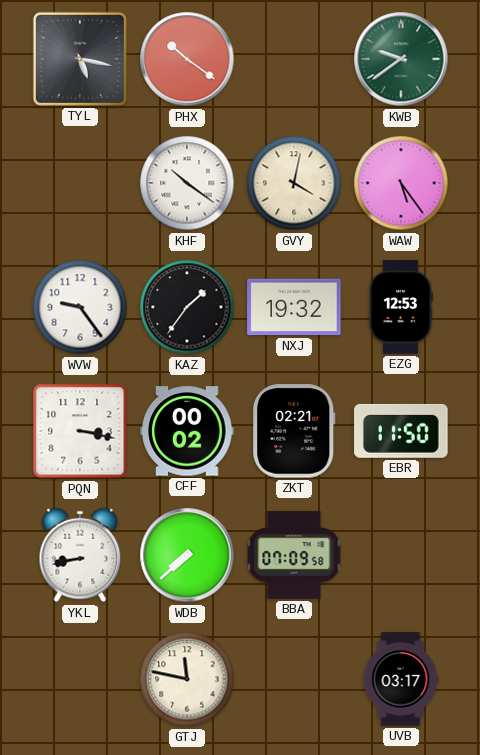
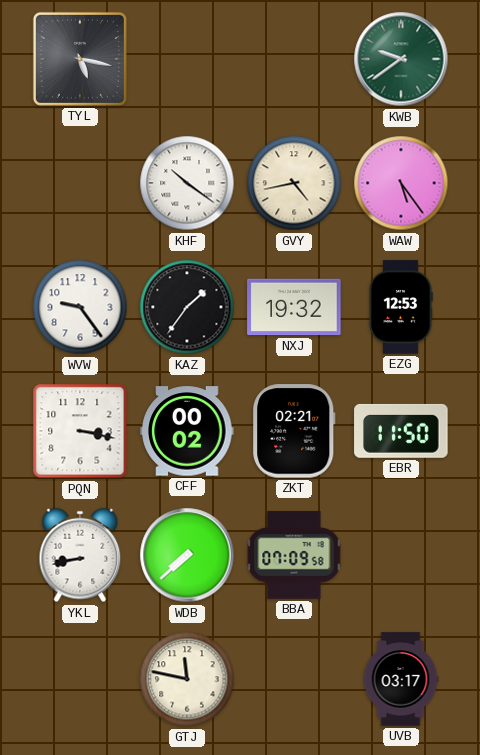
PHX: 10:21 -> none
GVY: 4:02 -> 4:43
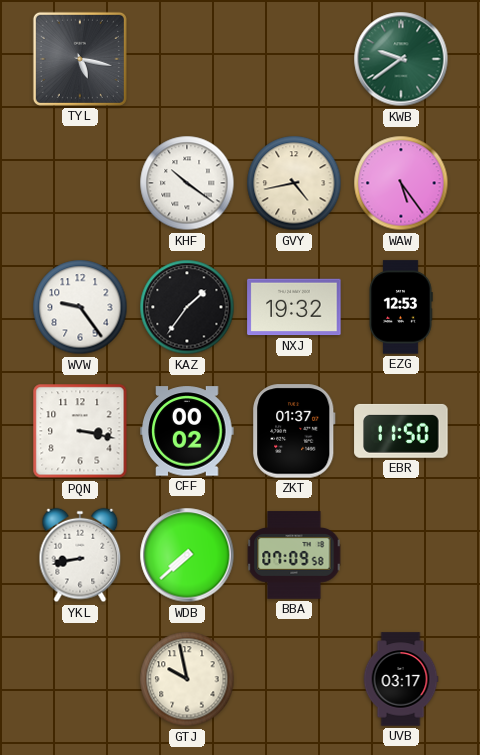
ZKT: 02:21 -> 01:37
GTJ: 11:47 -> 9:58
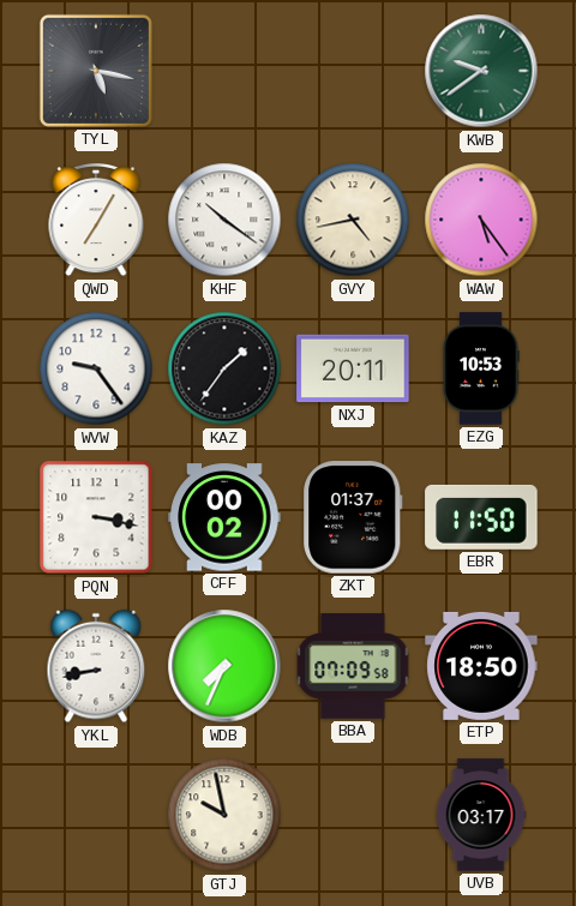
QWD: none -> 7:05
NXJ: 19:32 -> 20:11
EZG: 12:53 -> 10:53
WDB: 7:38 -> 7:34
ETP: none -> 18:50
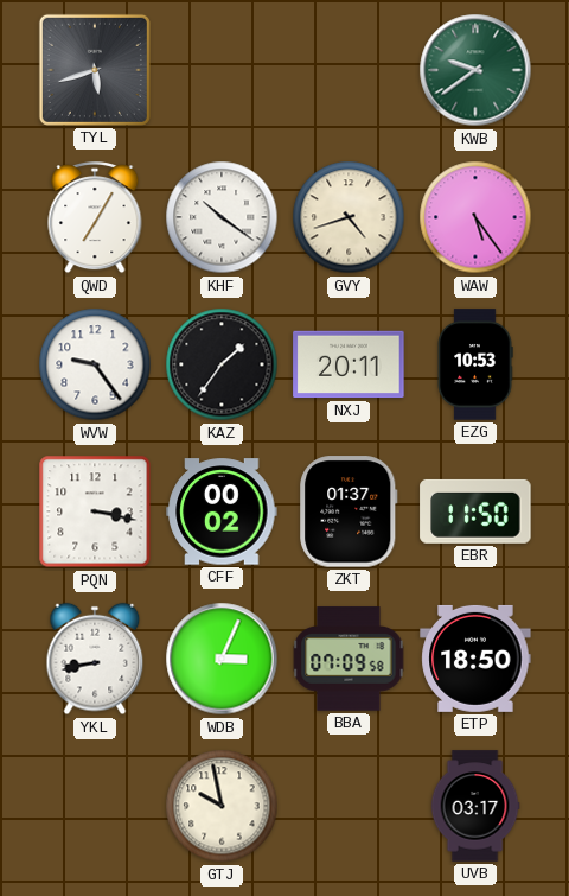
TYL: 5:17 -> 5:42
GVY: 4:43 -> 4:42
WDB: 7:34 -> 3:04
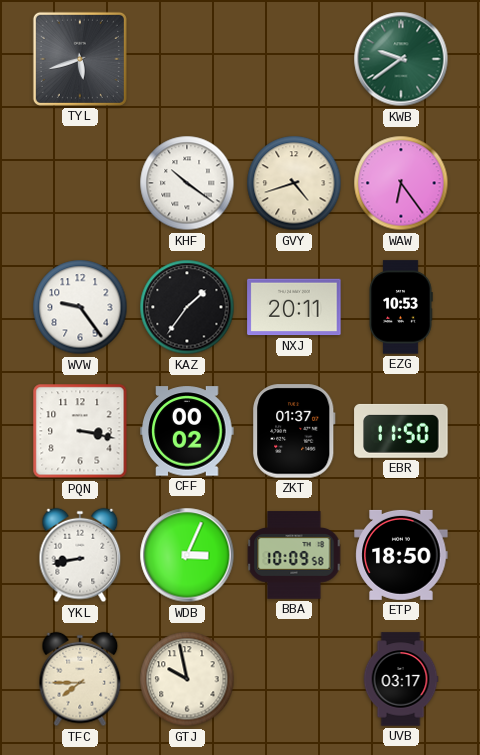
QWD: 7:05 -> none
WAW: 5:24 -> 6:24
BBA: 07:09 -> 10:09
TFC: none -> 7:45
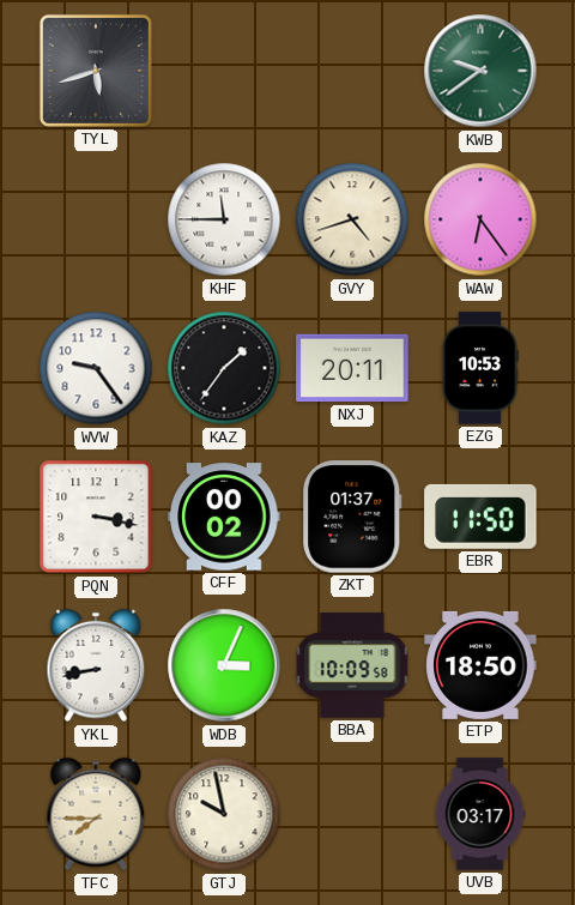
KHF: 10:21 -> 11:45
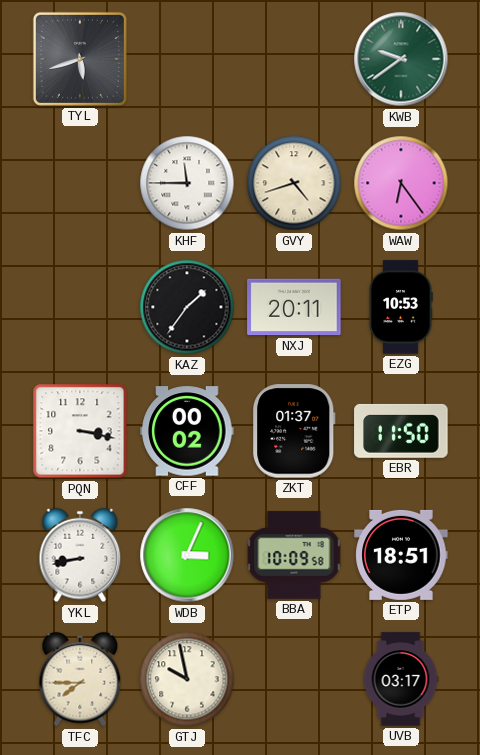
WVW: 9:24 -> none
ETP: 18:50 -> 18:51
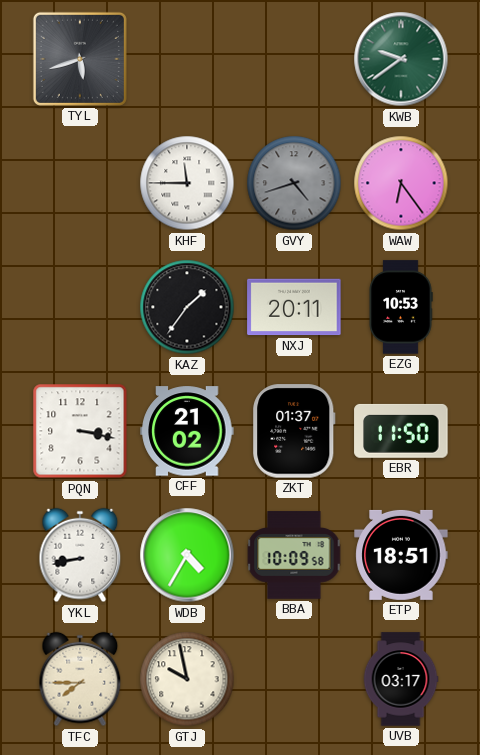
GVY dial: cream -> grey
CFF: 00:02 -> 21:02
WDB: 3:04 -> 4:35
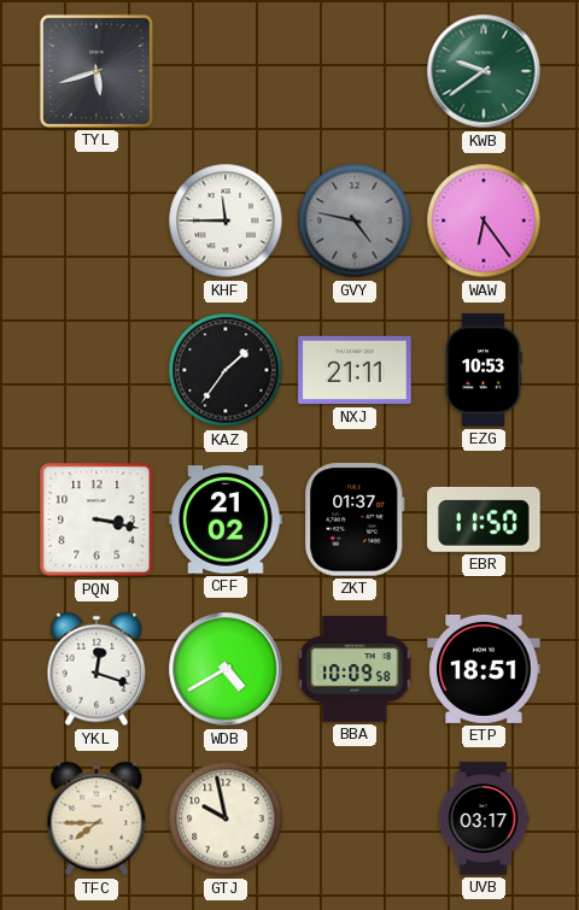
GVY: 4:42 -> 4:47
NXJ: 20:11 -> 21:11
YKL: 8:43 -> 12:18
WDB: 4:35 -> 4:40
